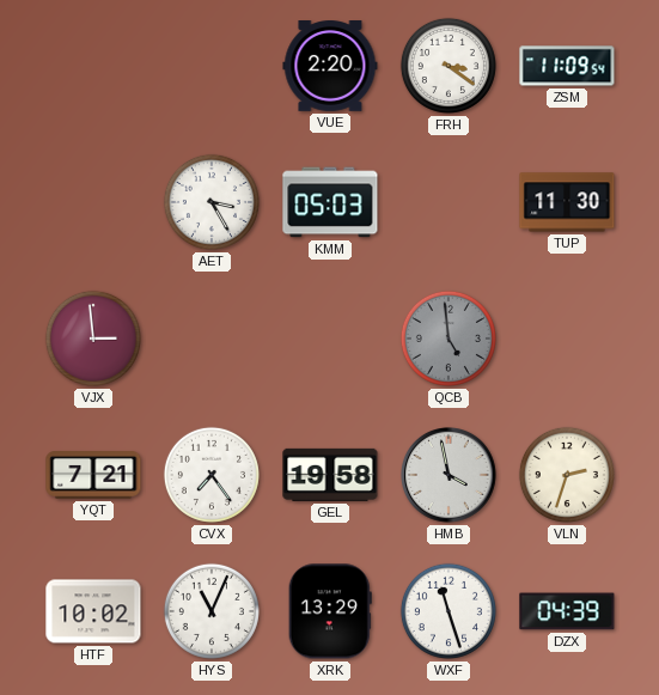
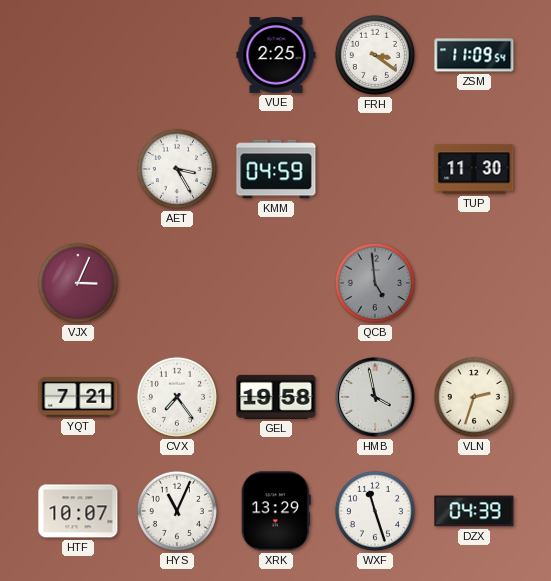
VUE: 2:20 -> 2:25
KMM: 05:03 -> 04:59
VJX: 2:59 -> 3:04
HTF: 10:02 -> 10:07
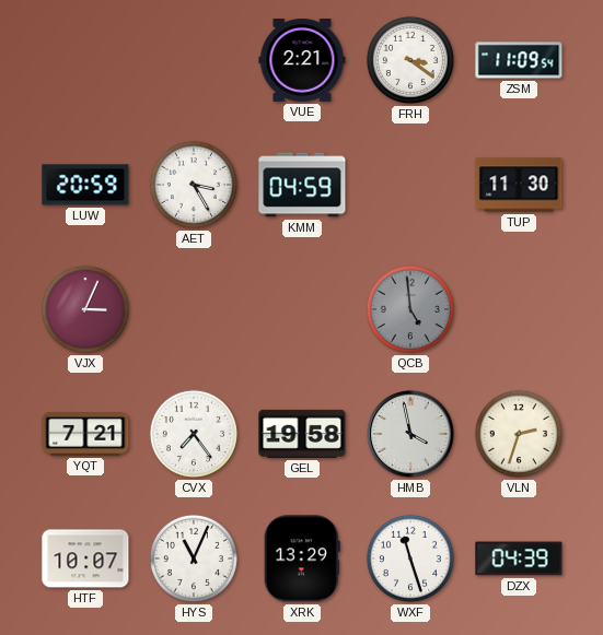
VUE: 2:25 -> 2:21
LUW: none -> 20:59
